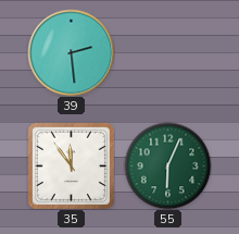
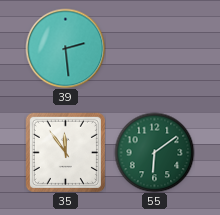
55: 6:04 -> 6:09
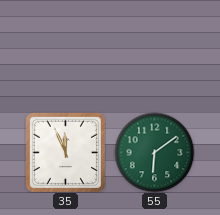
39: 2:29 -> none
35: 11:54 -> 11:56
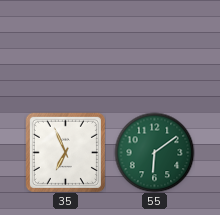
35: 11:56 -> 6:56
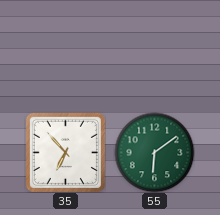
35: 6:56 -> 6:53
